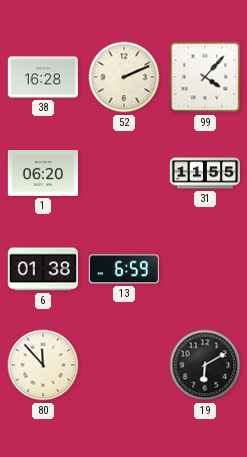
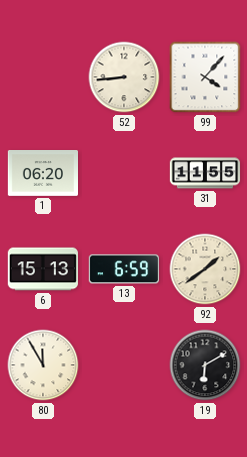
38: 16:28 -> none
52: 2:11 -> 8:44
6: 01:38 -> 15:13
92: none -> 1:39
80: 11:53 -> 11:55
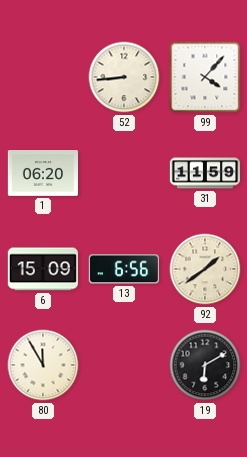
31: 11:55 -> 11:59
6: 15:13 -> 15:09
13: 6:59 -> 6:56
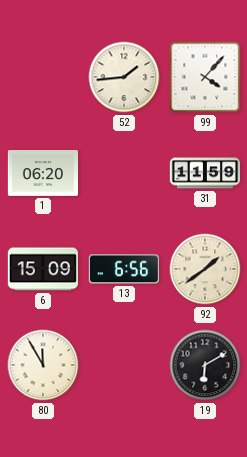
52: 8:44 -> 1:44
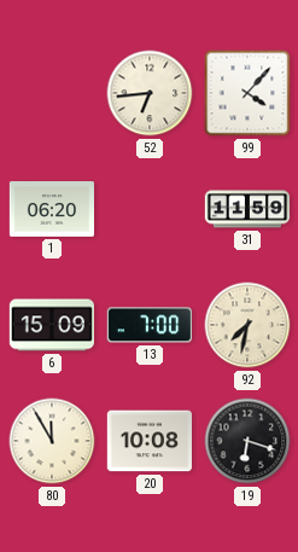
52: 1:44 -> 6:44
13: 6:56 -> 7:00
92: 1:39 -> 7:32
20: none -> 10:08
19: 6:10 -> 6:18
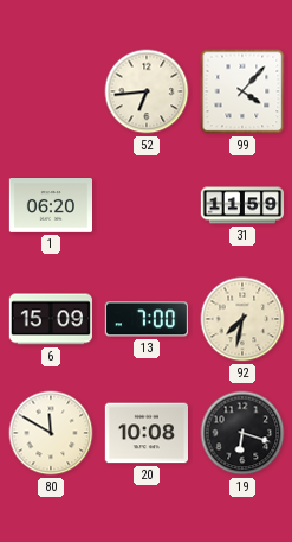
80: 11:55 -> 11:50
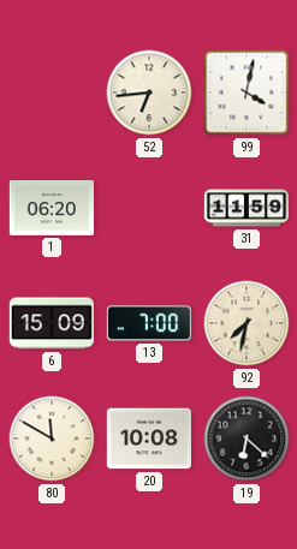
99: 4:07 -> 4:02
19: 6:18 -> 6:22
